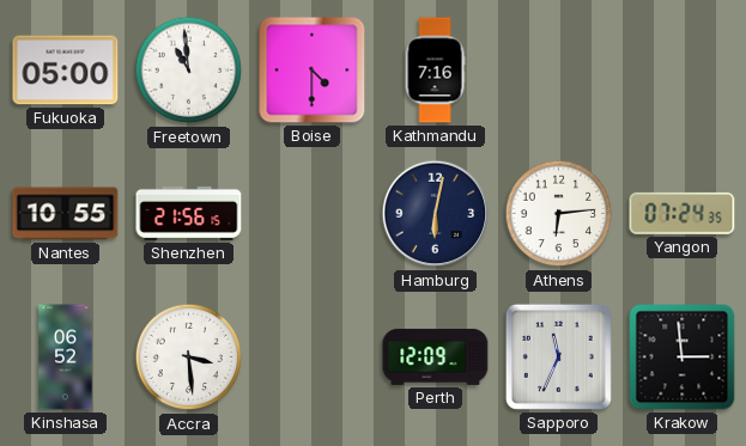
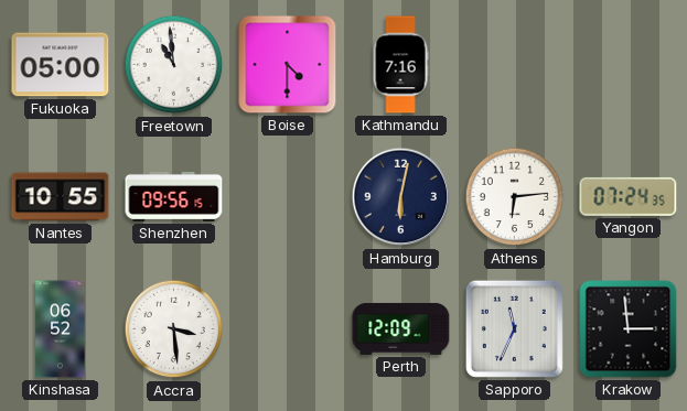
Shenzhen: 21:56 -> 09:56
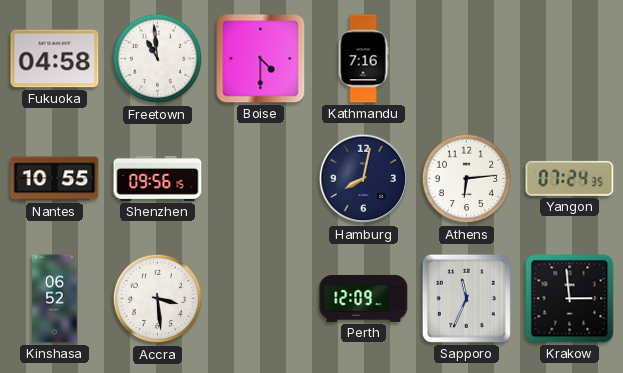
Fukuoka: 05:00 -> 04:58
Hamburg: 6:02 -> 8:02
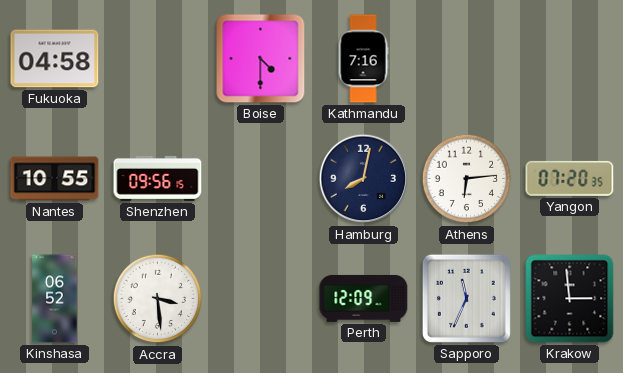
Freetown: 10:59 -> none
Yangon: 07:24 -> 07:20
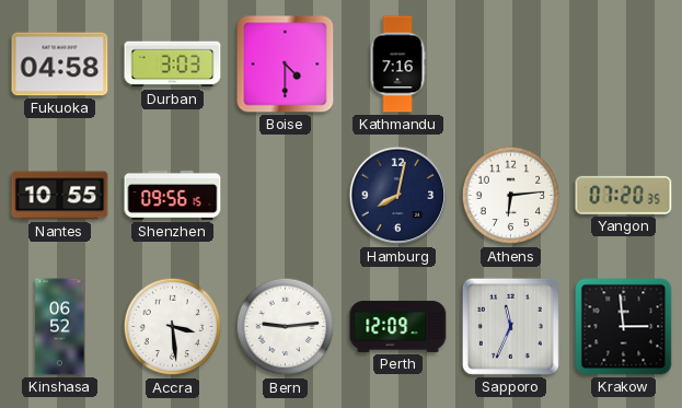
Durban: none -> 3:03
Bern: none -> 9:14
